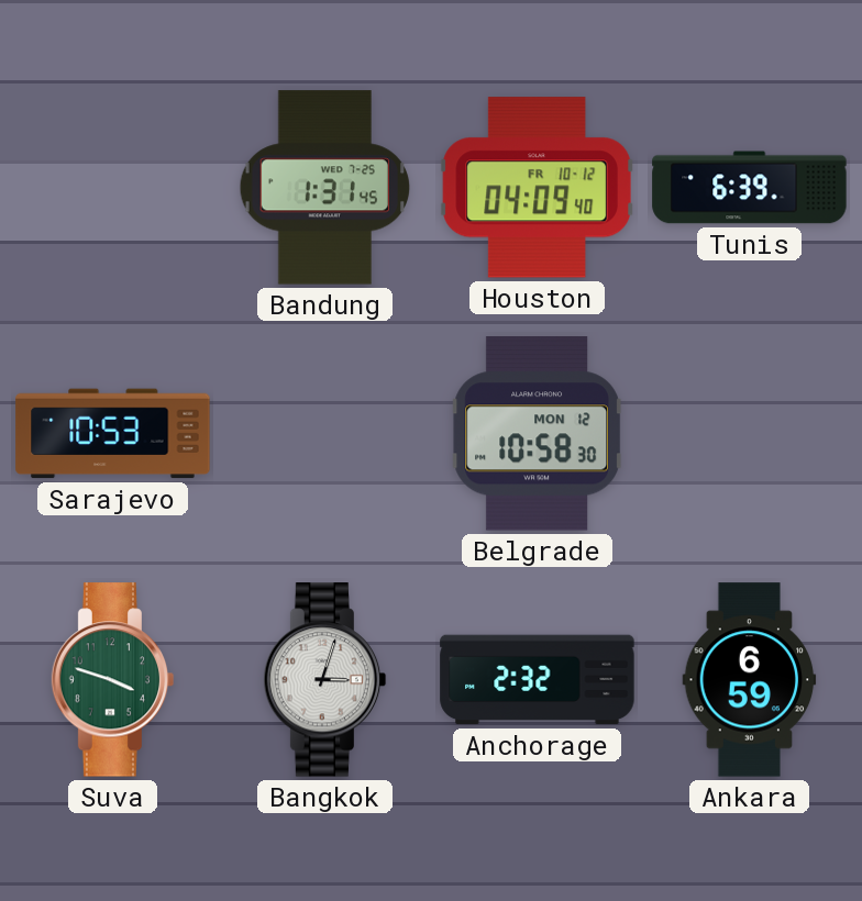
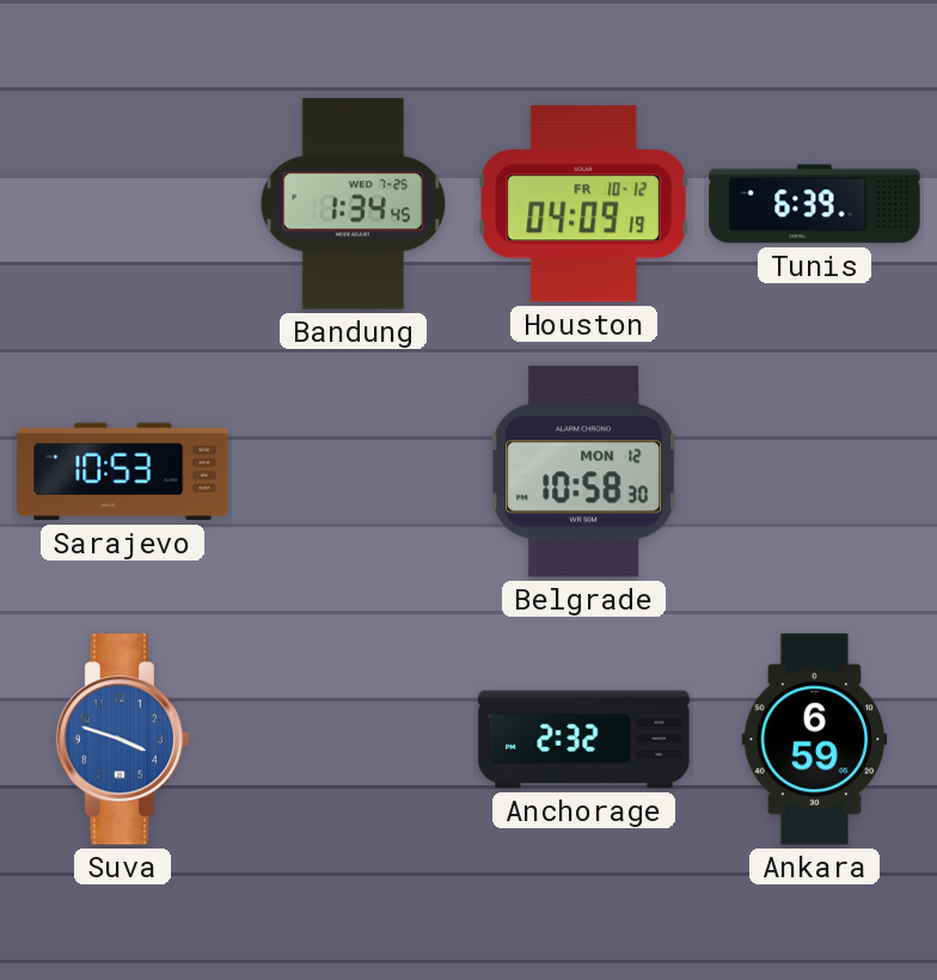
Bandung: 1:31 -> 1:34
Houston: 04:09:40 -> 04:09:19
Suva dial: green -> blue
Bangkok: 3:03 -> none
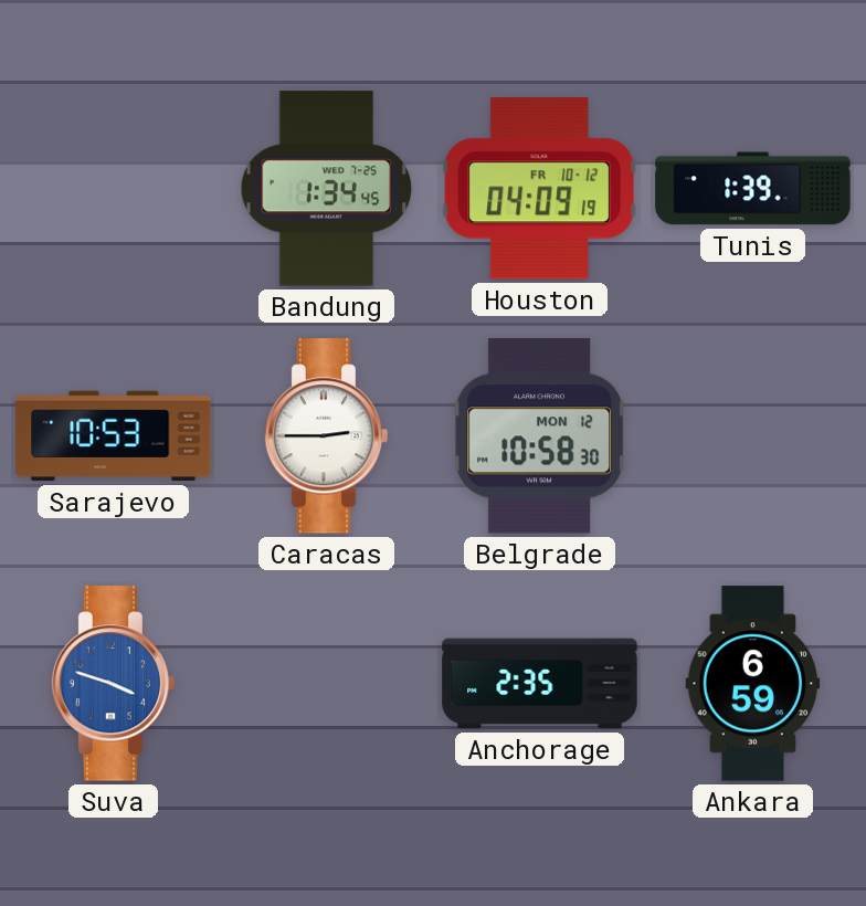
Tunis: 6:39 -> 1:39
Caracas: none -> 2:45
Anchorage: 2:32 -> 2:35
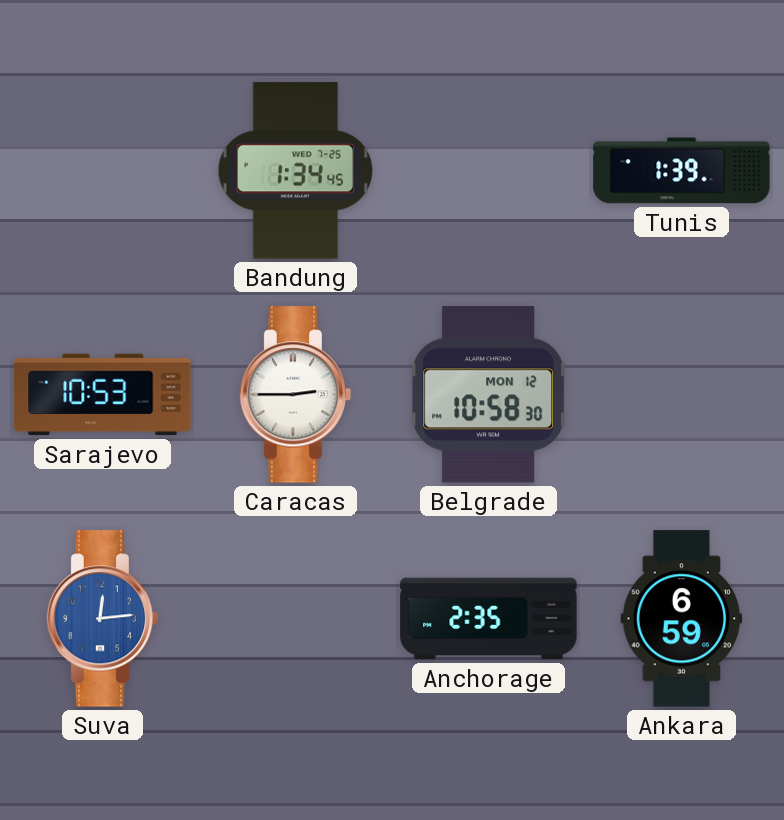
Houston: 04:09 -> none
Suva: 3:48 -> 12:14
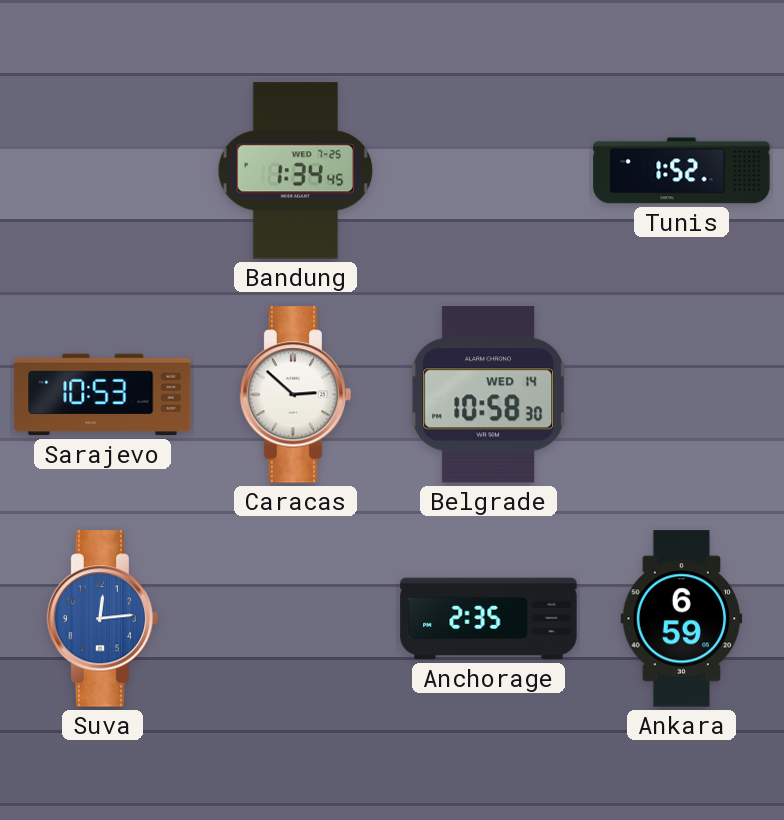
Tunis: 1:39 -> 1:52
Caracas: 2:45 -> 2:52
Belgrade date: MON 12 -> WED 14
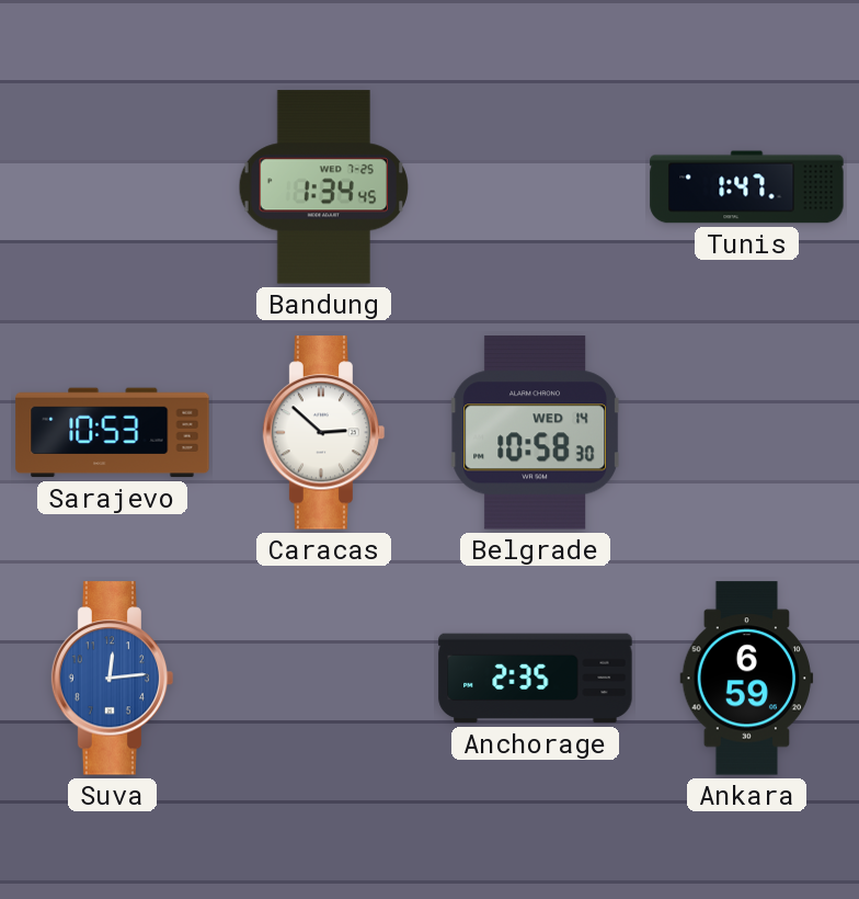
Tunis: 1:52 -> 1:47
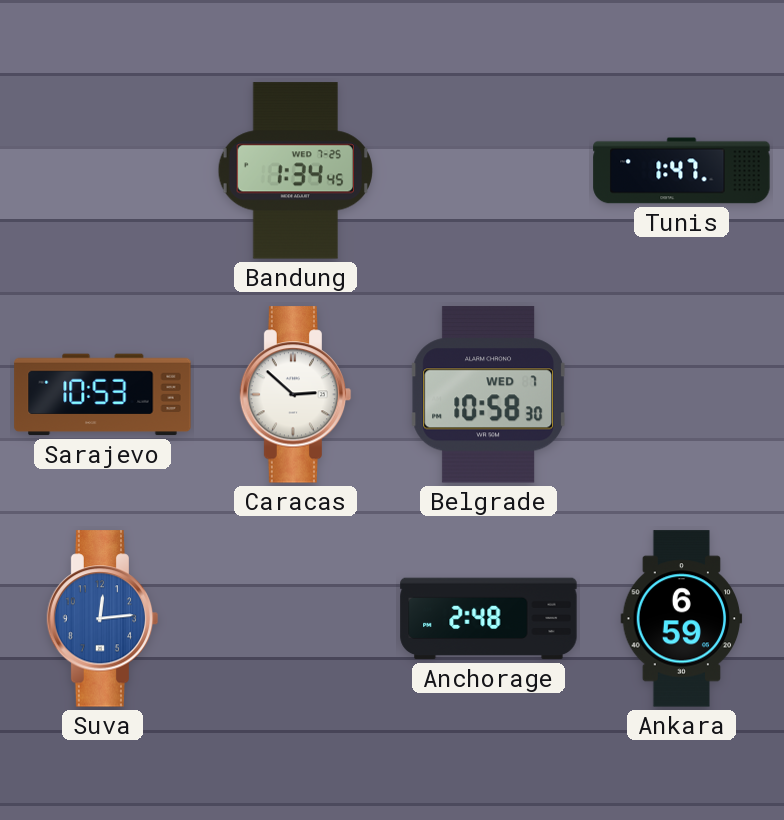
Belgrade date: WED 14 -> WED 7
Anchorage: 2:35 -> 2:48
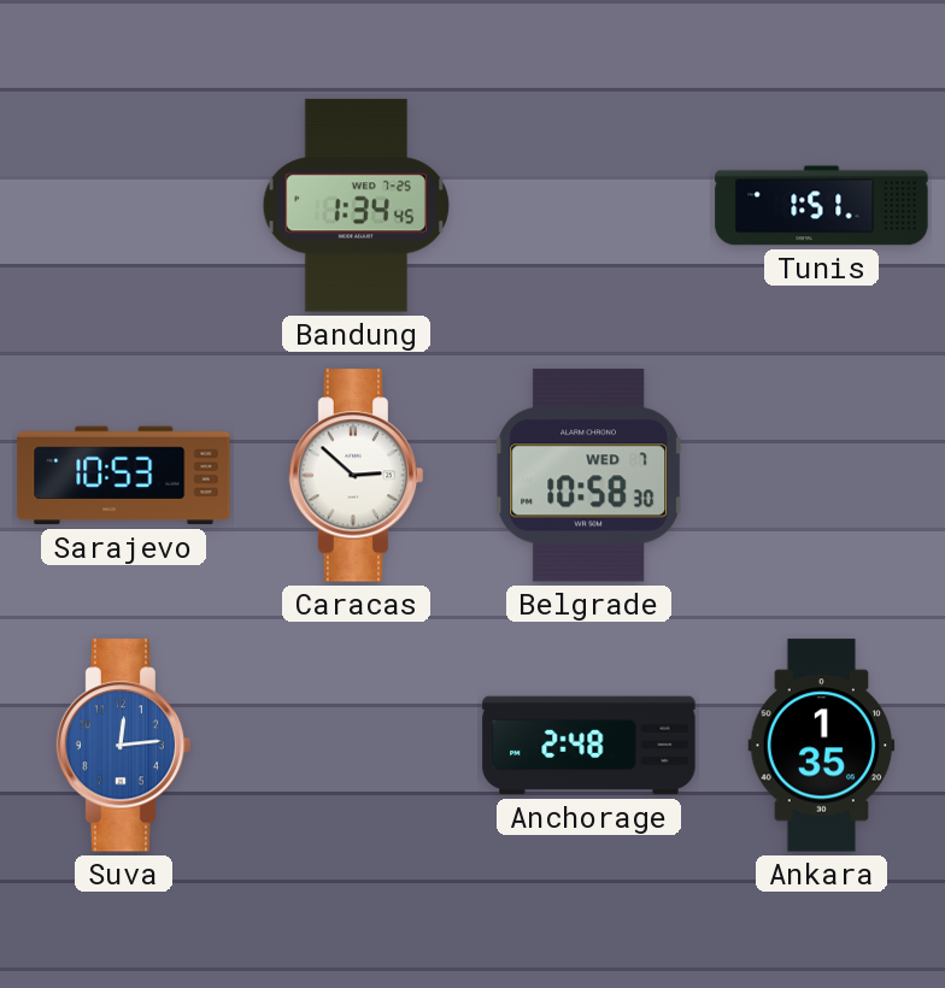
Tunis: 1:47 -> 1:51
Ankara: 6:59 -> 1:35
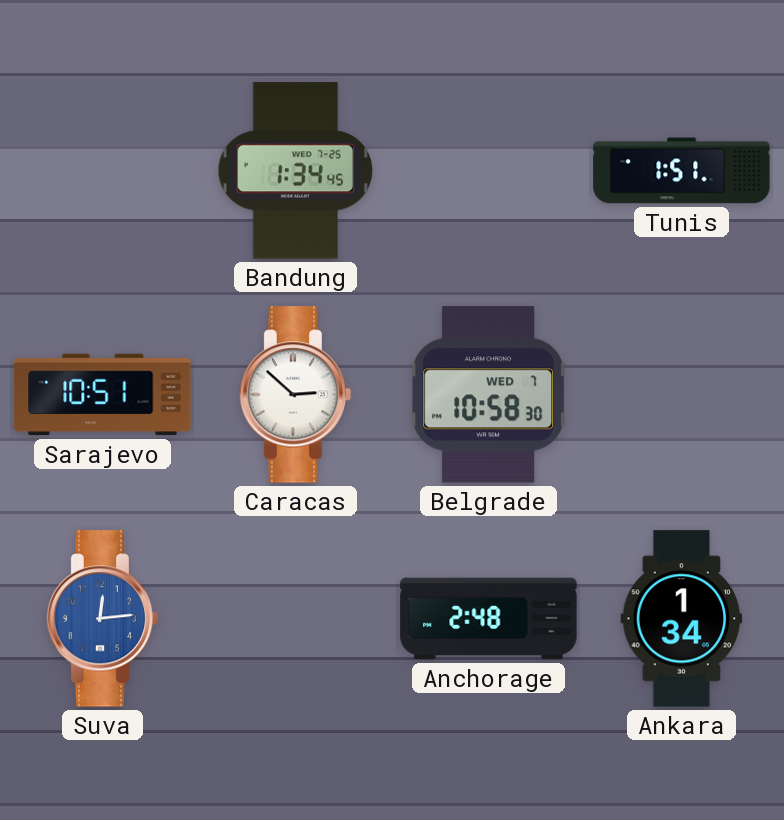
Sarajevo: 10:53 -> 10:51
Ankara: 1:35 -> 1:34
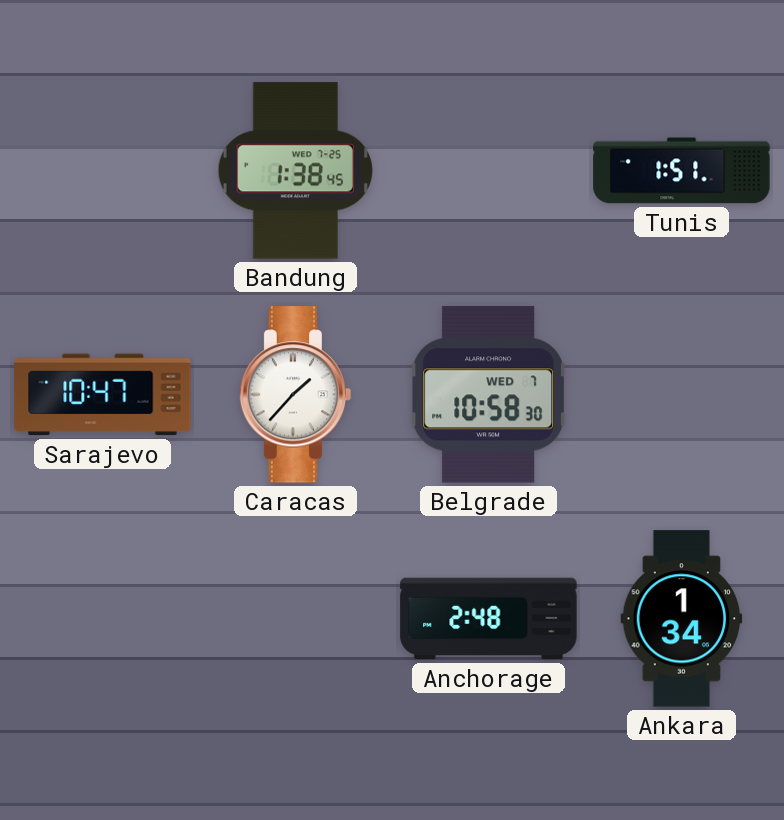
Bandung: 1:34 -> 1:38
Sarajevo: 10:51 -> 10:47
Caracas: 2:52 -> 1:37
Suva: 12:14 -> none
